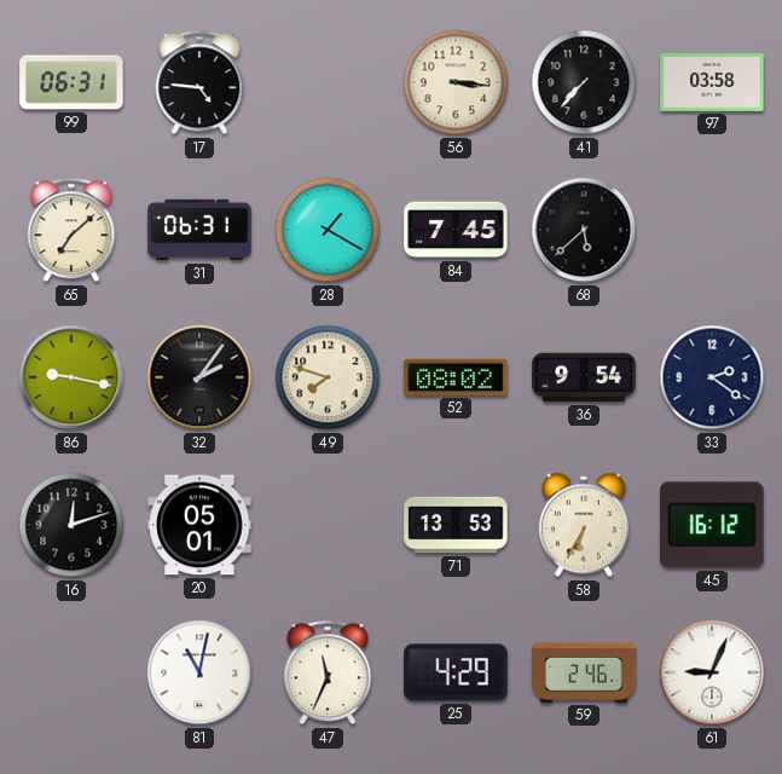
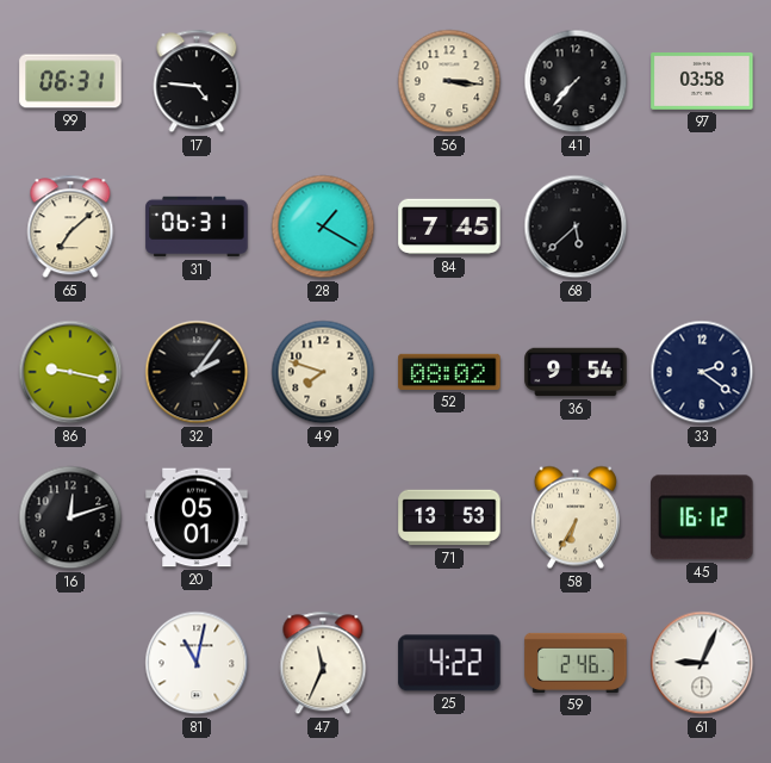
25: 4:29 -> 4:22
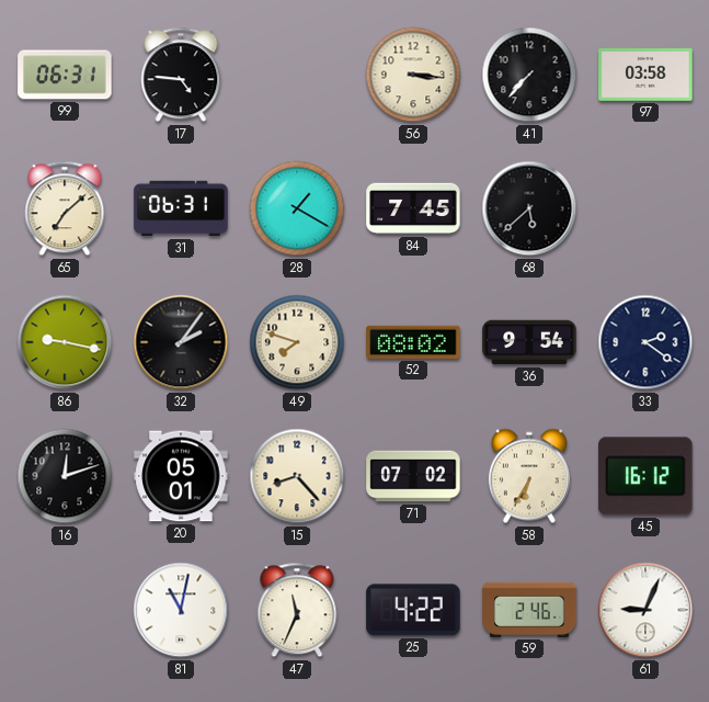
15: none -> 8:23
71: 13:53 -> 07:02
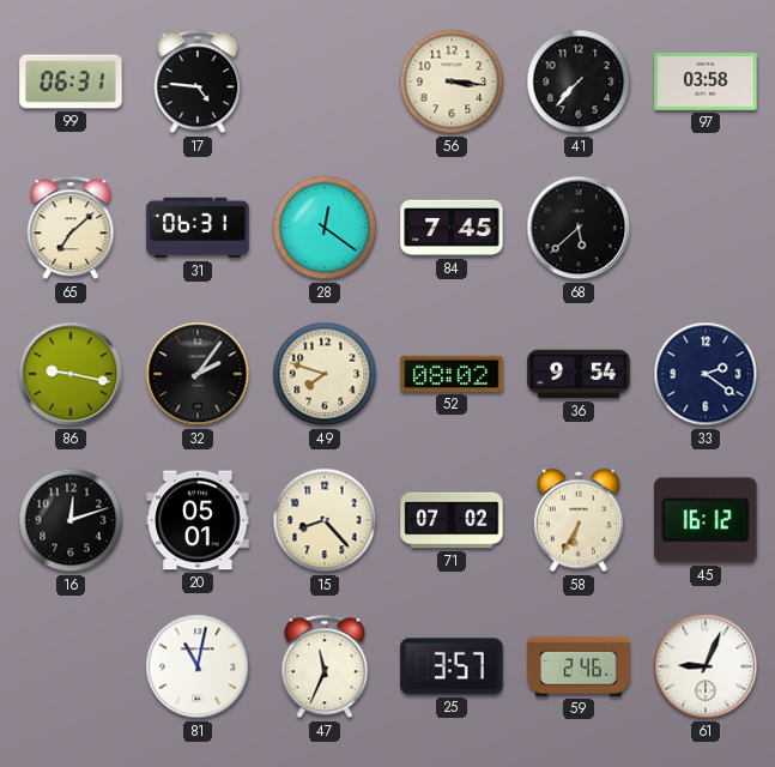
28: 1:20 -> 12:21
25: 4:22 -> 3:57
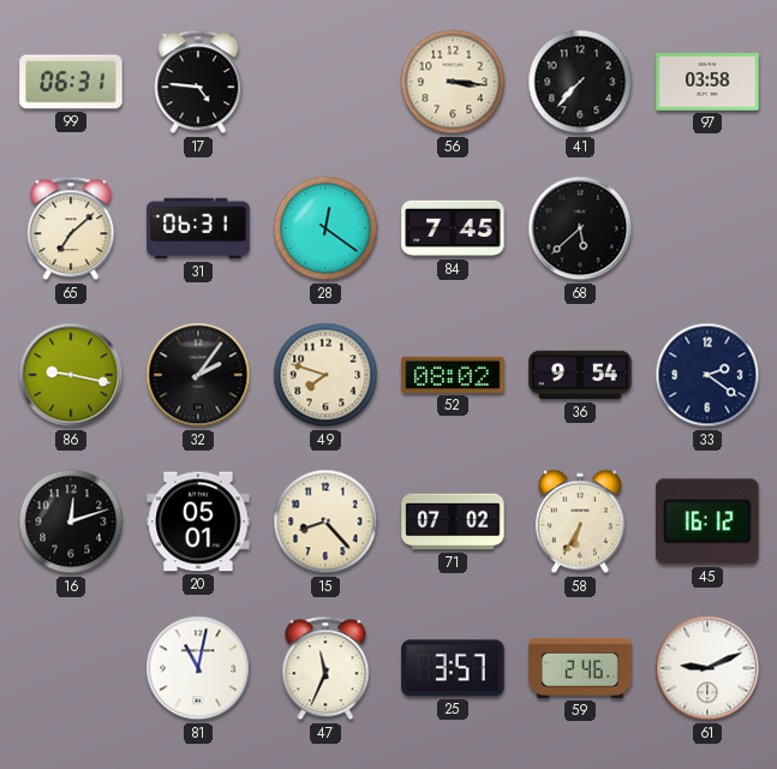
61: 9:04 -> 9:11
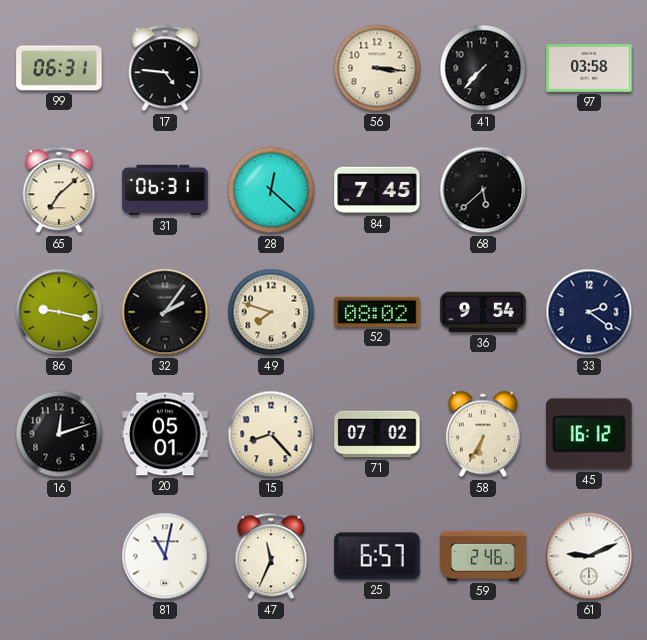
28: 12:21 -> 12:22
25: 3:57 -> 6:57
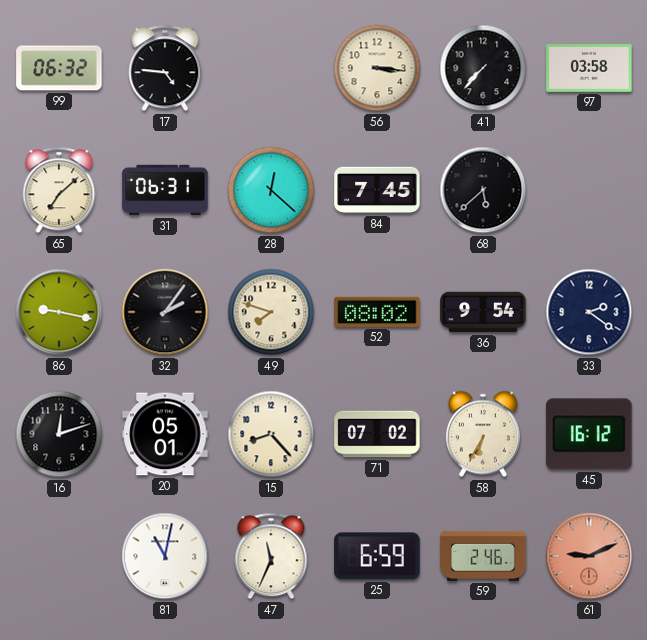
99: 06:31 -> 06:32
25: 6:57 -> 6:59
61 dial: white -> salmon
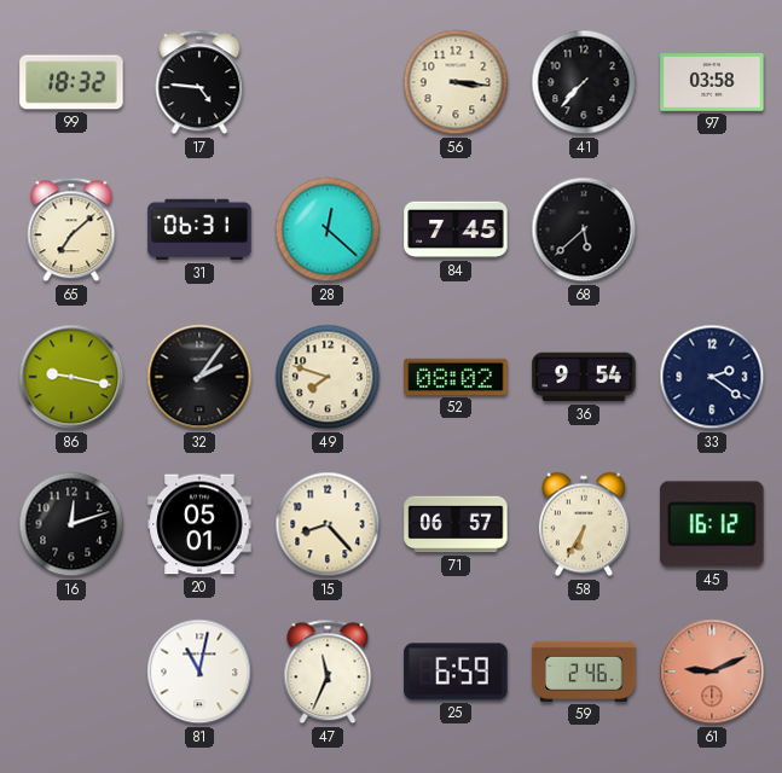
99: 06:32 -> 18:32
71: 07:02 -> 06:57
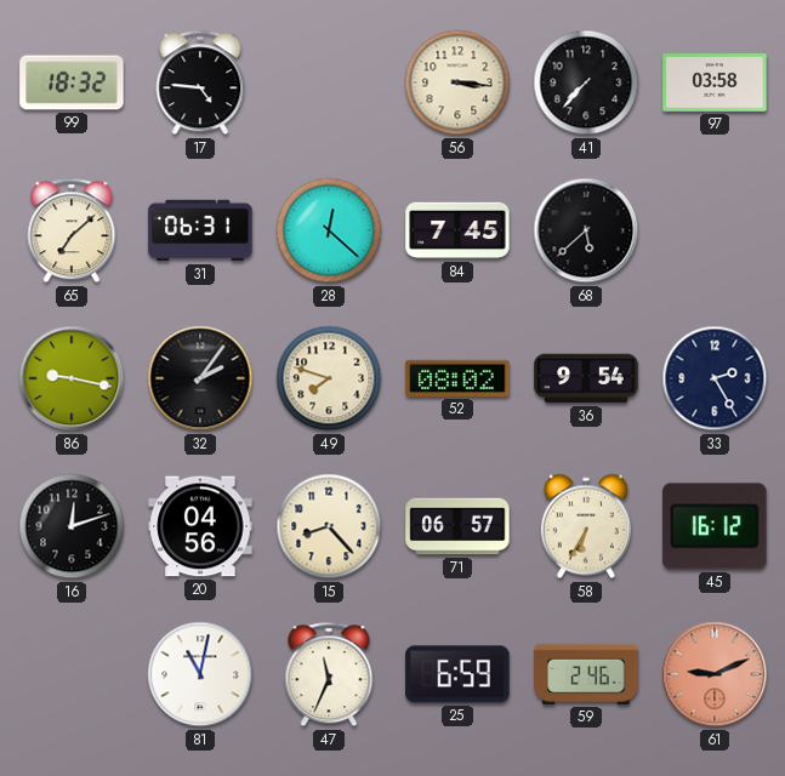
33: 2:21 -> 2:25
20: 05:01 -> 04:56
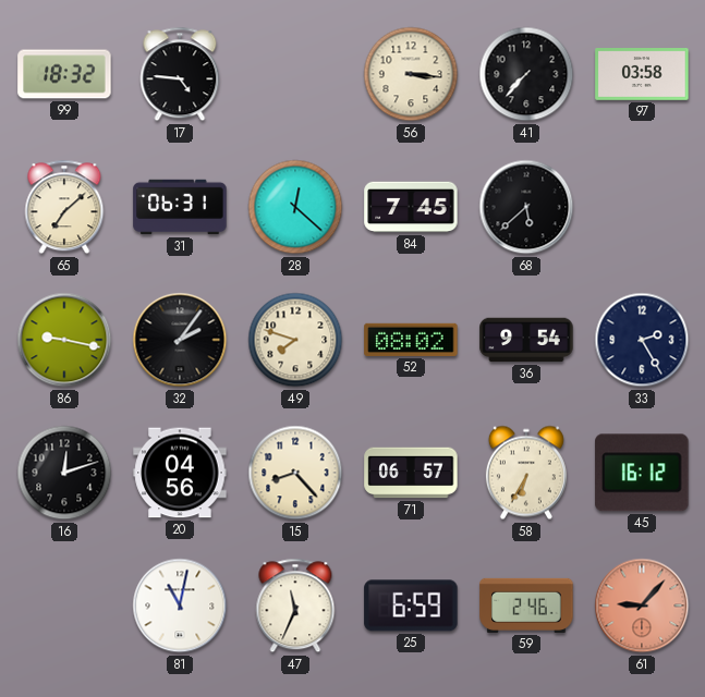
61: 9:11 -> 9:07
